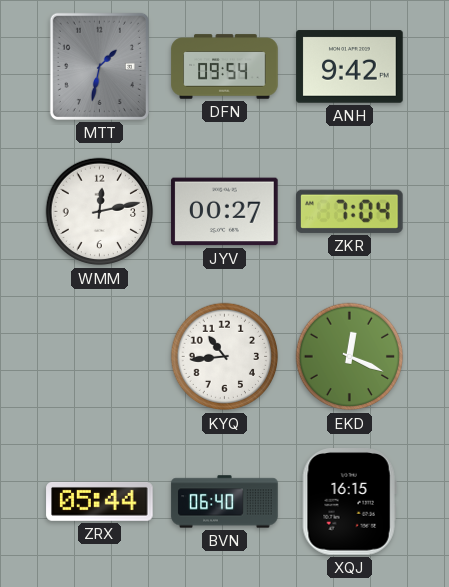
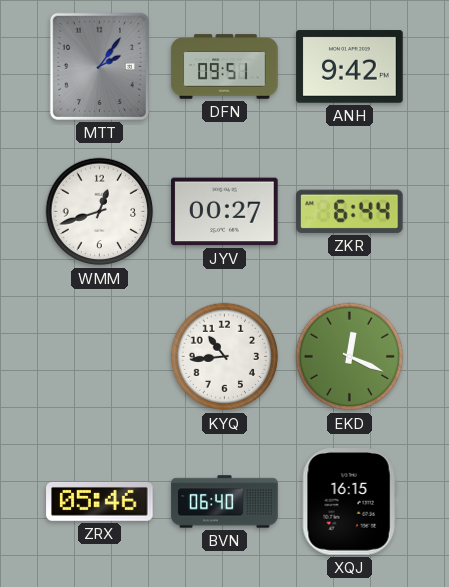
MTT: 1:32 -> 2:06
DFN: 09:54 -> 09:51
WMM: 12:13 -> 12:42
ZKR: 7:04 -> 6:44
ZRX: 05:44 -> 05:46
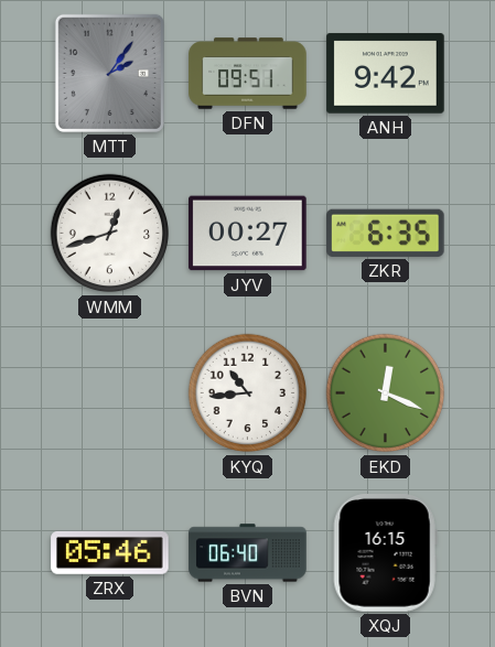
ZKR: 6:44 -> 6:35
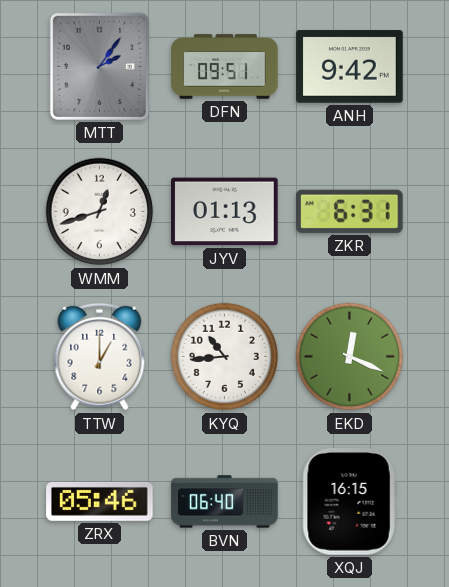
JYV: 00:27 -> 01:13
ZKR: 6:35 -> 6:31
TTW: none -> 1:00
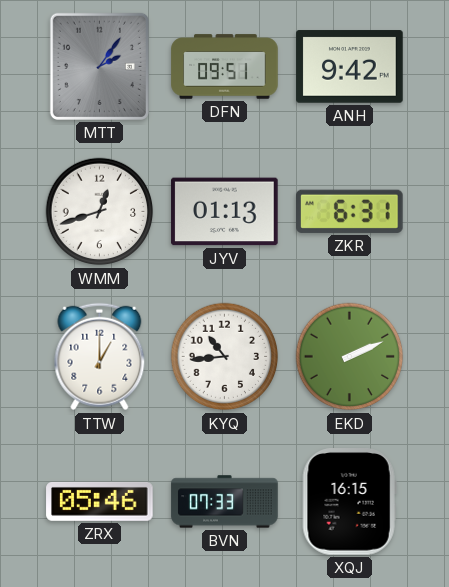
EKD: 12:19 -> 2:11
BVN: 06:40 -> 07:33
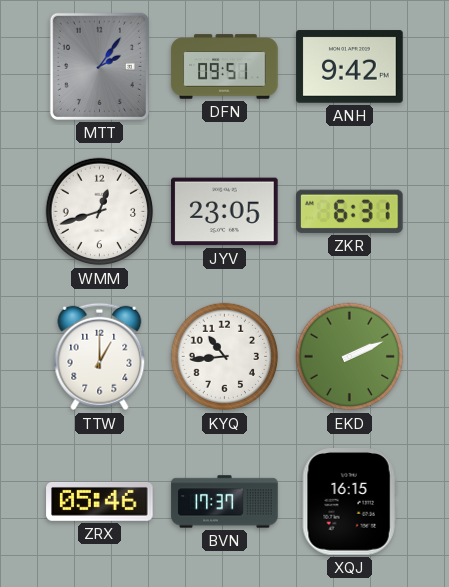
JYV: 01:13 -> 23:05
BVN: 07:33 -> 17:37
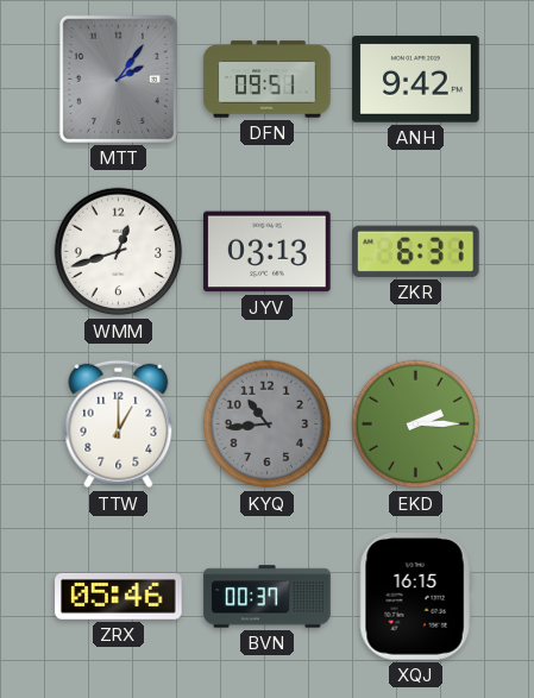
JYV: 23:05 -> 03:13
KYQ dial: white -> grey
EKD: 2:11 -> 2:15
BVN: 17:37 -> 00:37
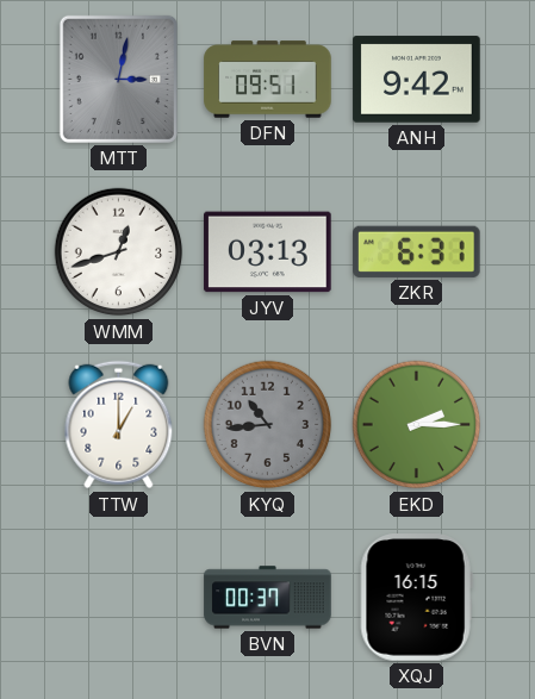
MTT: 2:06 -> 3:02
ZRX: 05:46 -> none
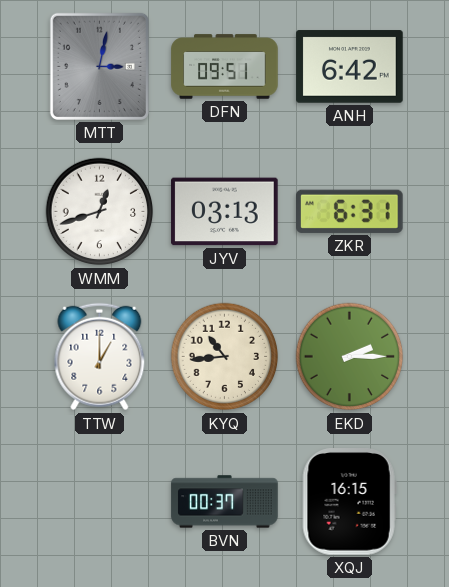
ANH: 9:42 -> 6:42
KYQ dial: grey -> cream
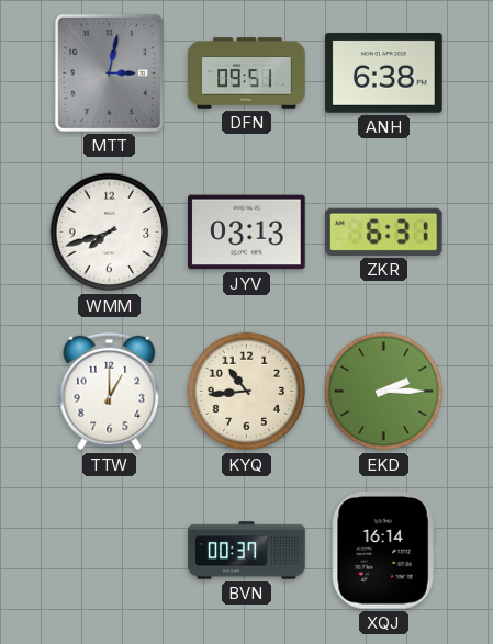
ANH: 6:42 -> 6:38
WMM: 12:42 -> 7:42
XQJ: 16:15 -> 16:14
